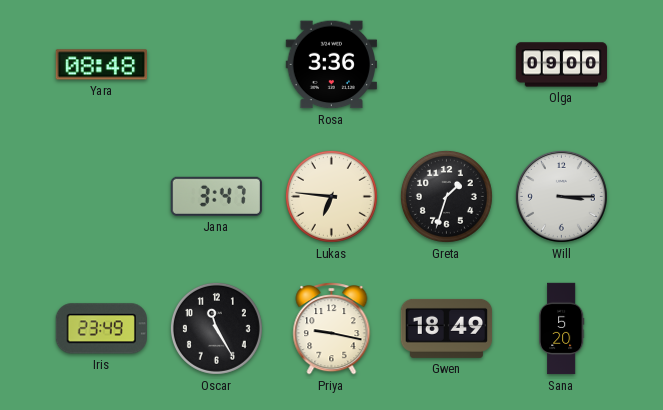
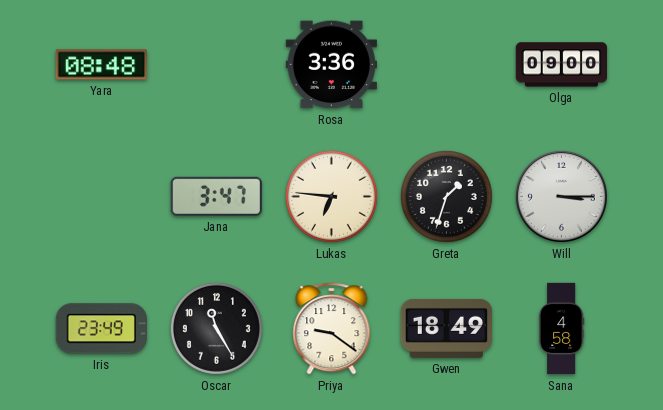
Priya: 9:17 -> 9:21
Sana: 5:20 -> 4:58
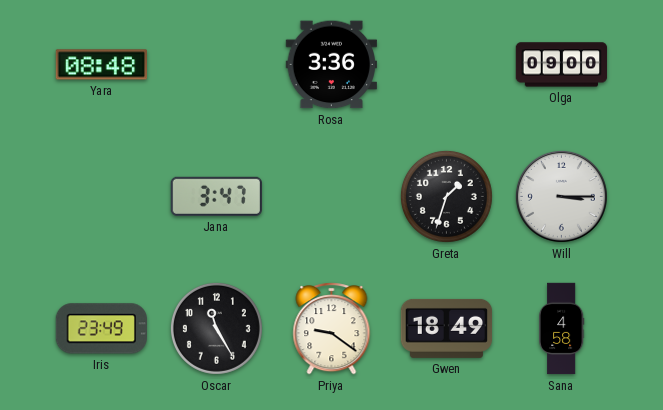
Lukas: 6:46 -> none
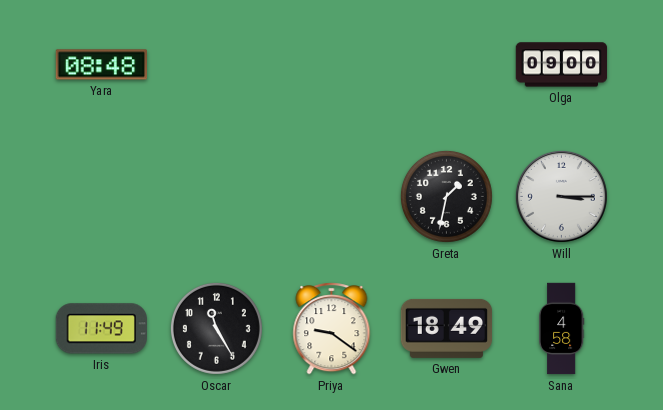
Rosa: 3:36 -> none
Jana: 3:47 -> none
Greta: 1:33 -> 1:32
Iris: 23:49 -> 11:49
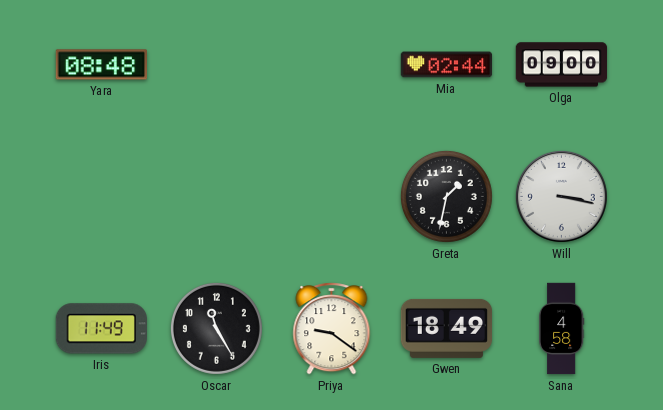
Mia: none -> 02:44
Will: 3:15 -> 3:17
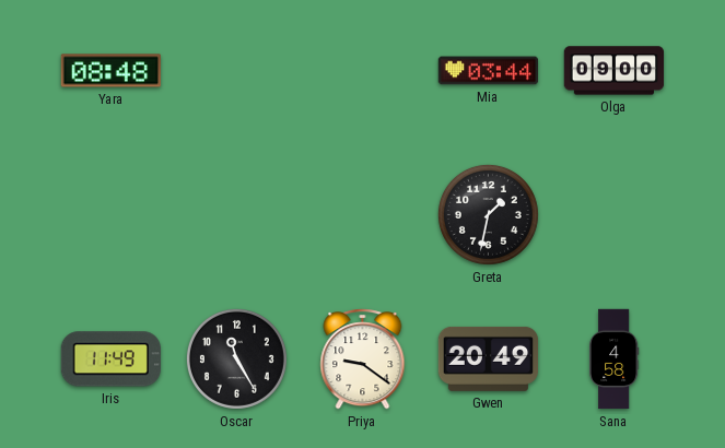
Mia: 02:44 -> 03:44
Will: 3:17 -> none
Gwen: 18:49 -> 20:49
